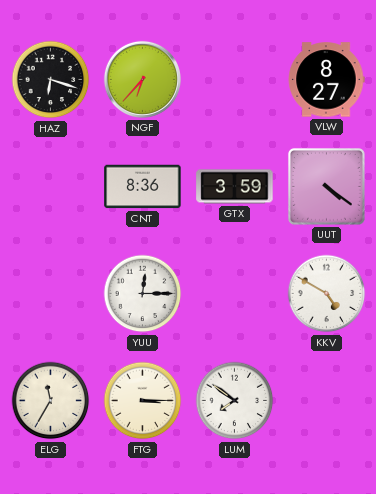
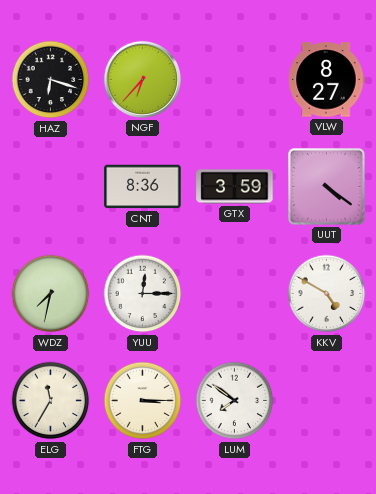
WDZ: none -> 7:32
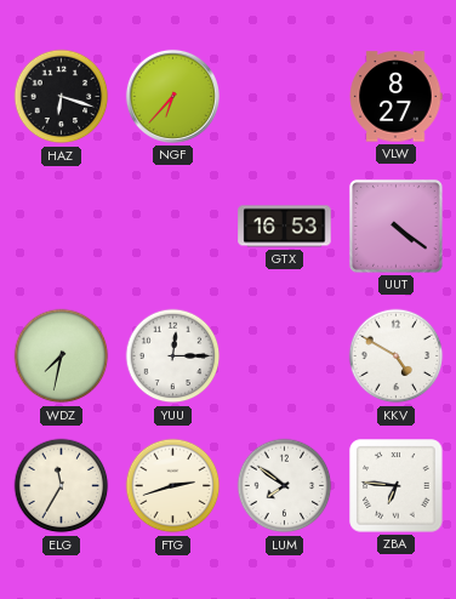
CNT: 8:36 -> none
GTX: 3:59 -> 16:53
FTG: 3:15 -> 2:42
ZBA: none -> 6:46
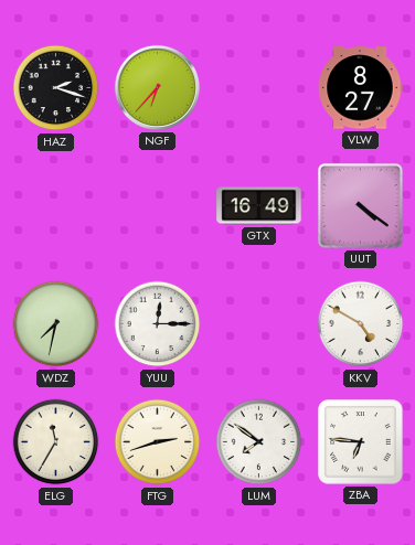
HAZ: 6:18 -> 2:18
GTX: 16:53 -> 16:49
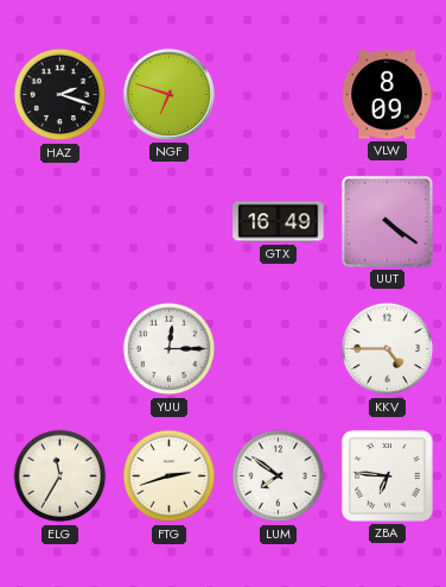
NGF: 6:37 -> 6:48
VLW: 8:27 -> 8:09
WDZ: 7:32 -> none
KKV: 4:50 -> 4:45
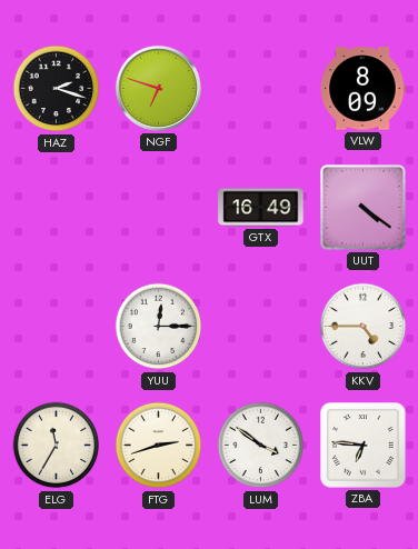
LUM: 7:51 -> 3:51
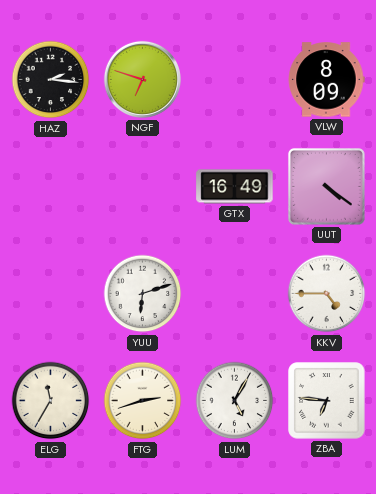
HAZ: 2:18 -> 2:16
YUU: 12:15 -> 6:12
LUM: 3:51 -> 5:05
